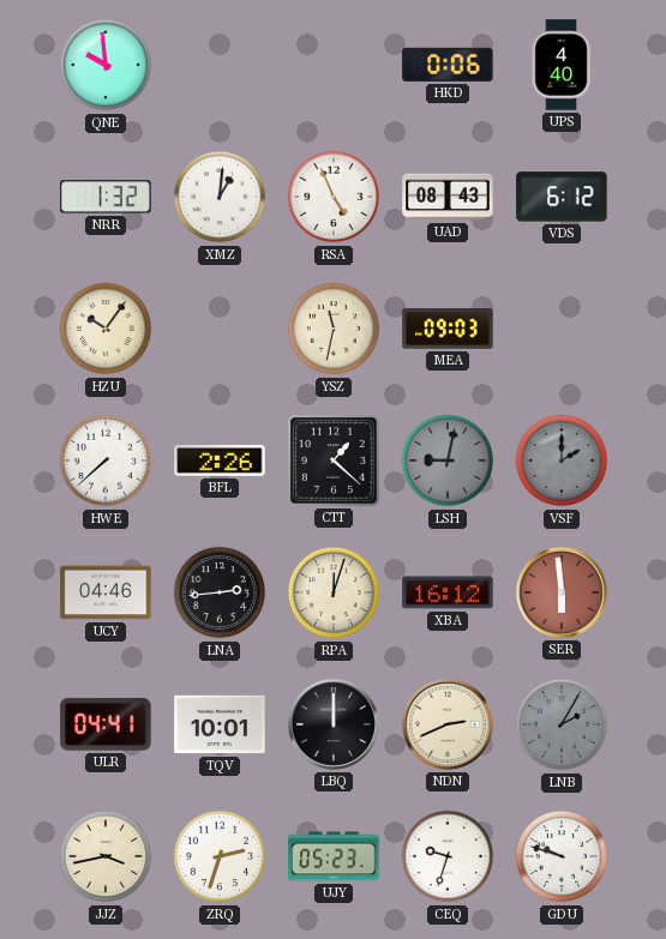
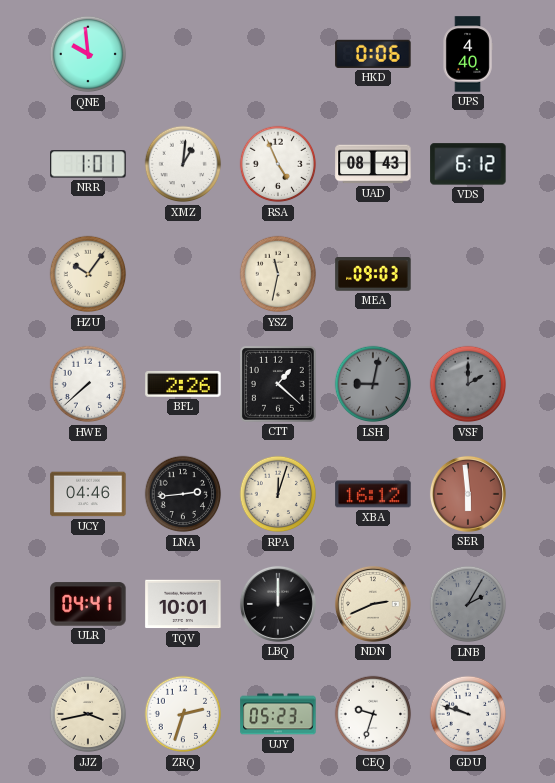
NRR: 1:32 -> 1:01
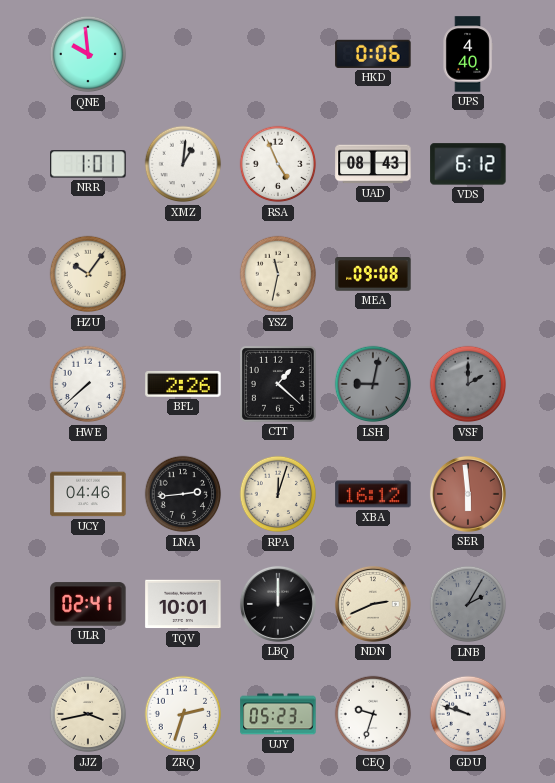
MEA: 09:03 -> 09:08
ULR: 04:41 -> 02:41
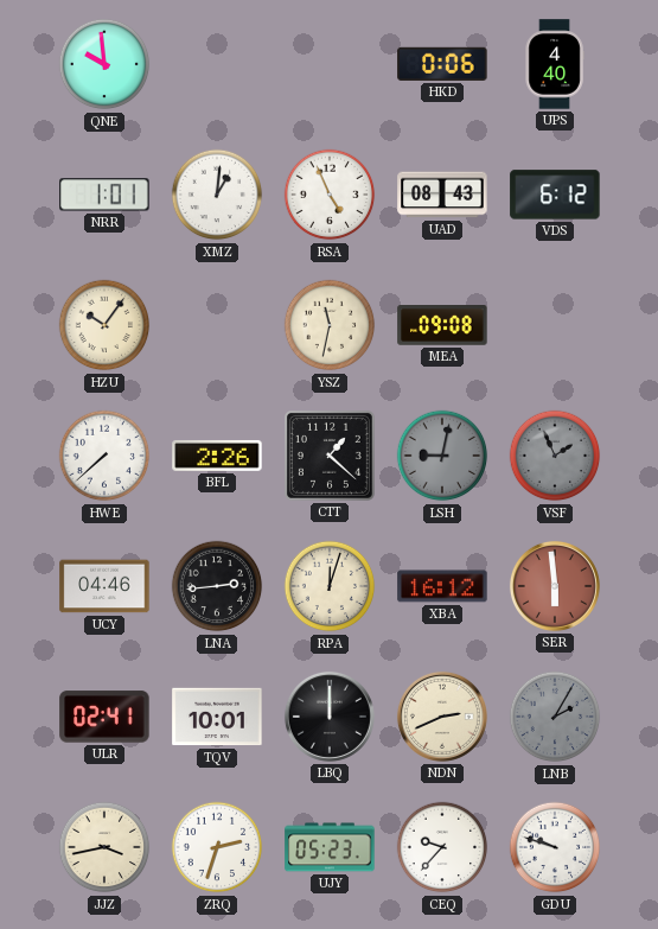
VSF: 2:00 -> 1:56
CEQ: 9:33 -> 9:37
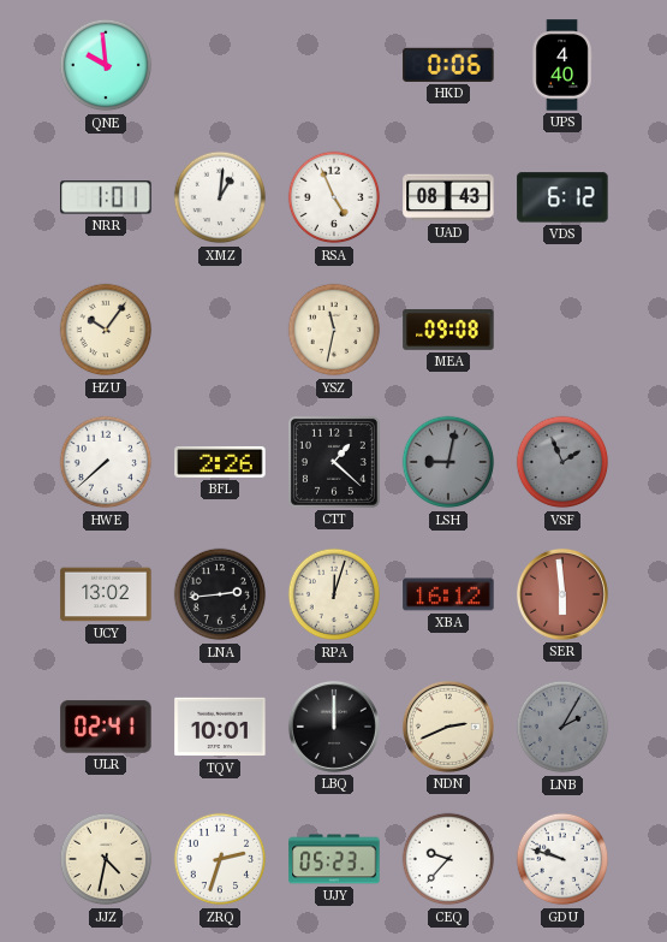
UCY: 04:46 -> 13:02
JJZ: 3:43 -> 4:32
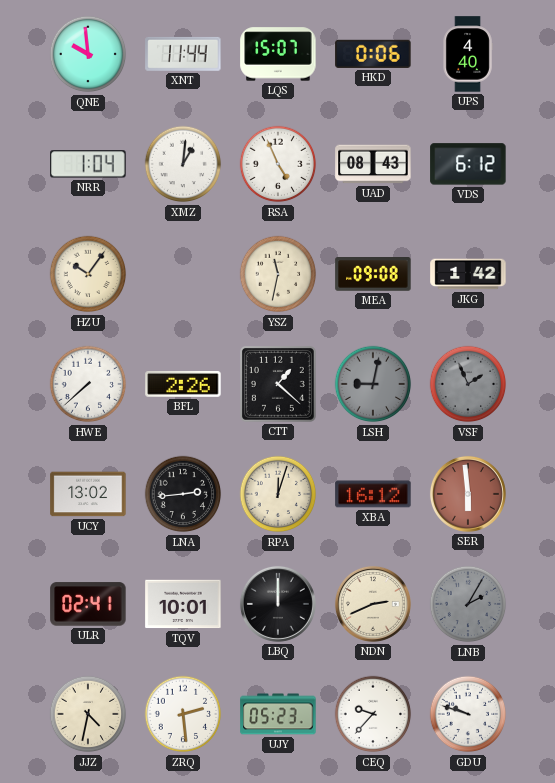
XNT: none -> 11:44
LQS: none -> 15:07
NRR: 1:01 -> 1:04
JKG: none -> 1:42
ZRQ: 2:33 -> 2:29
